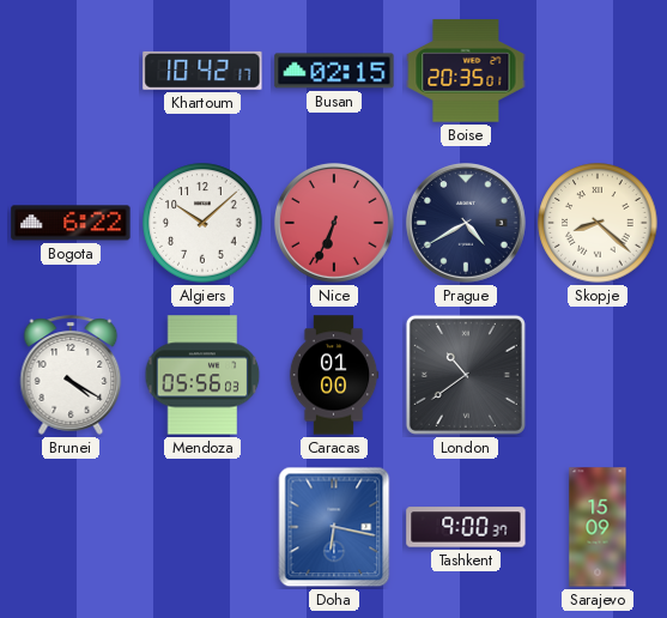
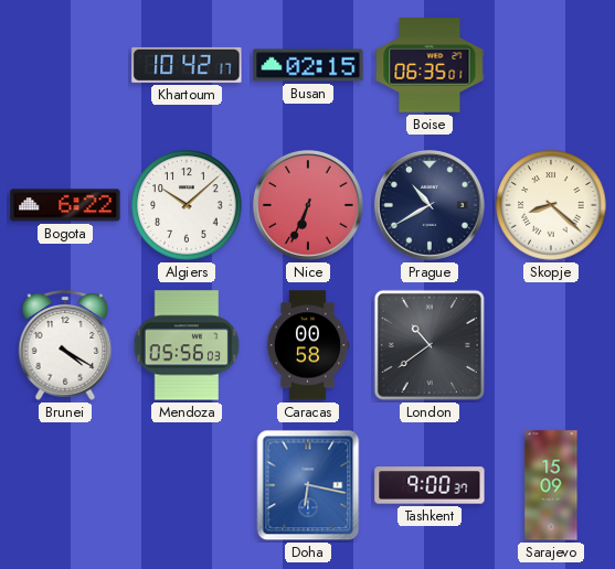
Boise: 20:35 -> 06:35
Prague: 4:40 -> 10:40
Caracas: 01:00 -> 00:58
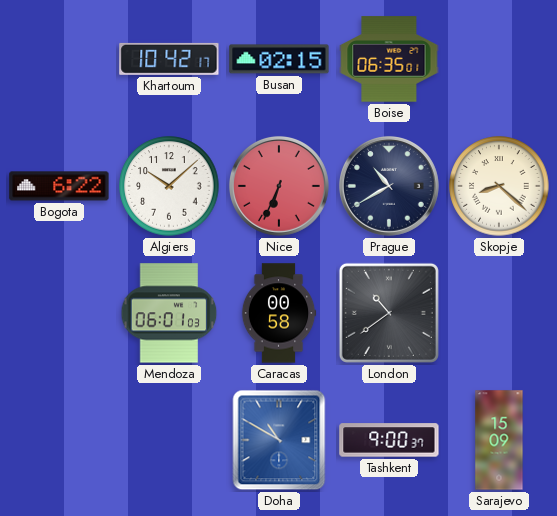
Brunei: 4:20 -> none
Mendoza: 05:56 -> 06:01
Doha: 6:17 -> 10:50
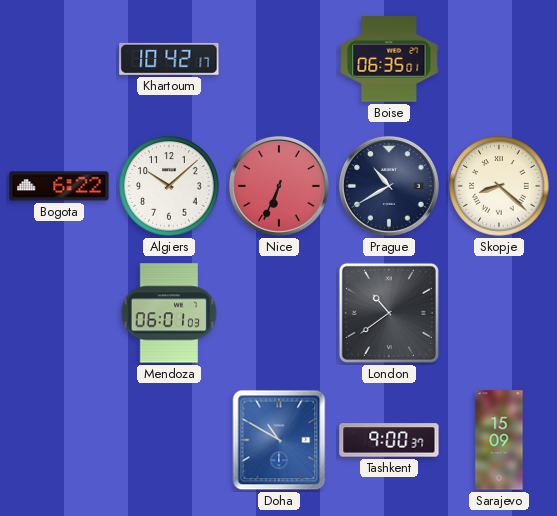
Busan: 02:15 -> none
Caracas: 00:58 -> none
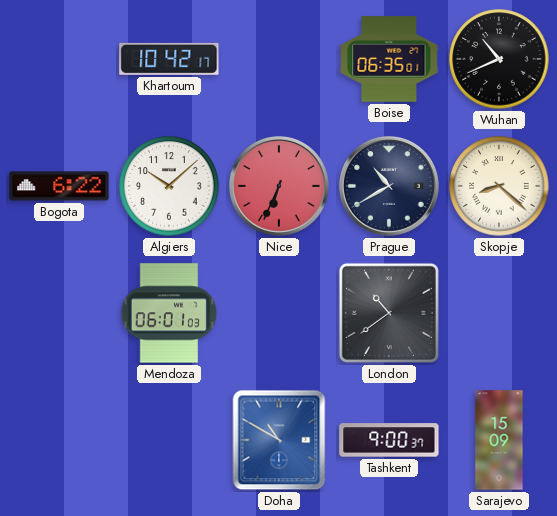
Wuhan: none -> 10:41
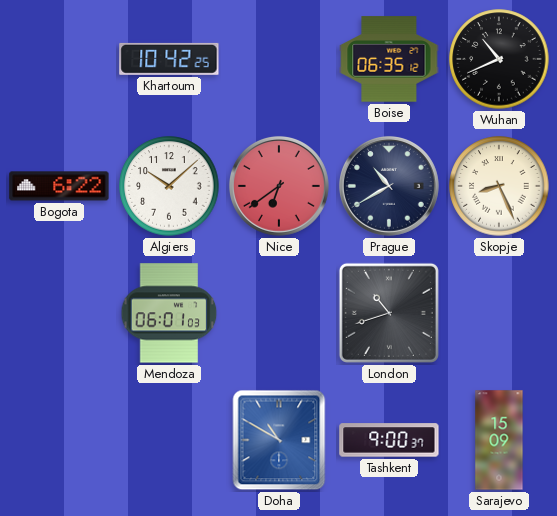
Khartoum: 10:42:17 -> 10:42:25
Boise: 06:35:01 -> 06:35:12
Nice: 6:34 -> 6:39
Skopje: 8:22 -> 8:26
London: 10:39 -> 10:42
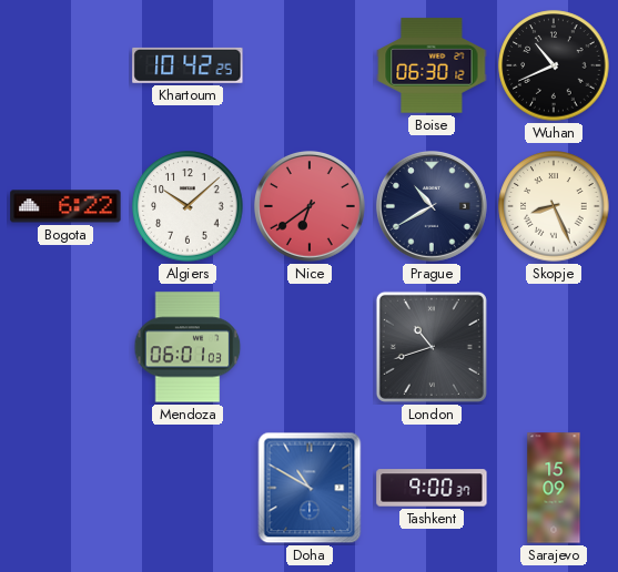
Boise: 06:35 -> 06:30
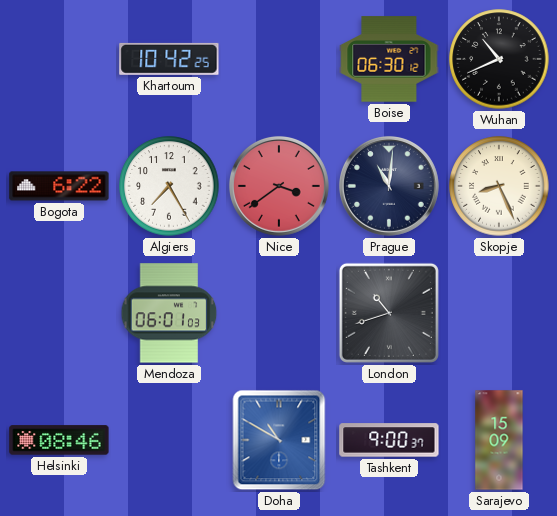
Algiers: 10:08 -> 7:25
Nice: 6:39 -> 3:39
Prague: 10:40 -> 11:01
Helsinki: none -> 08:46
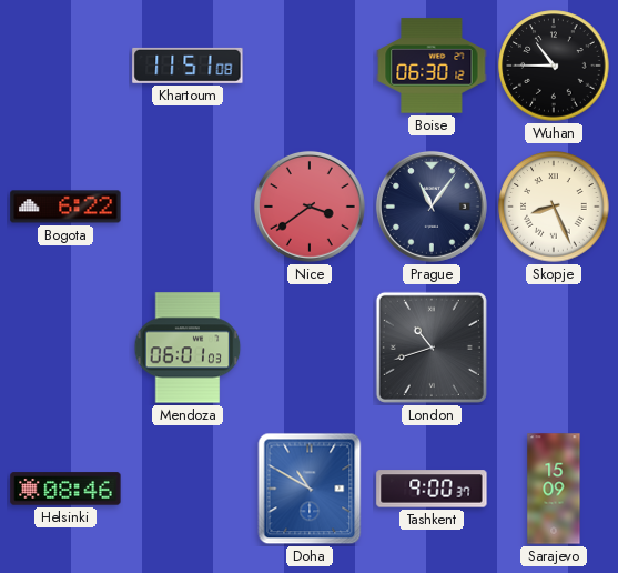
Khartoum: 10:42 -> 11:51
Wuhan: 10:41 -> 10:45
Algiers: 7:25 -> none
Prague: 11:01 -> 11:06
